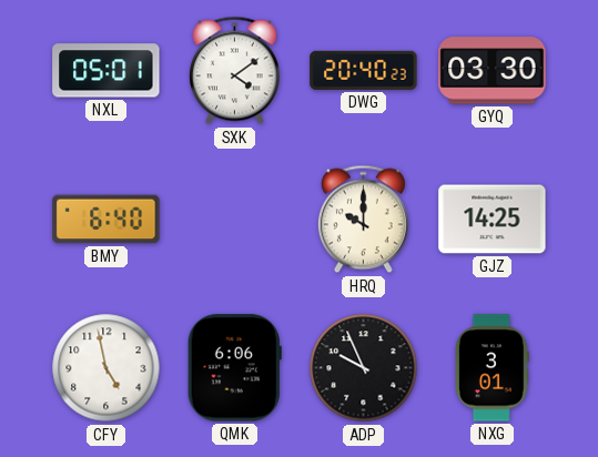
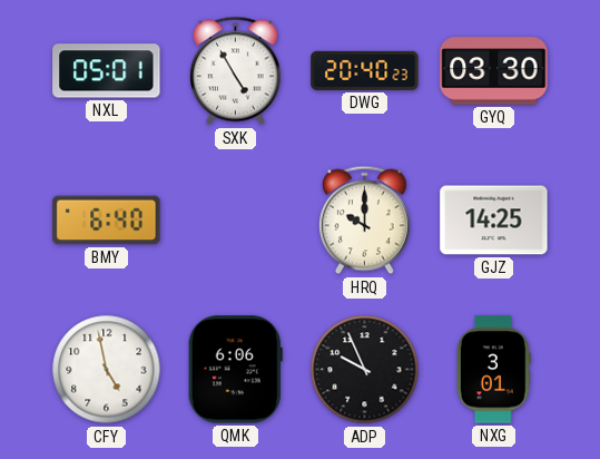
SXK: 4:09 -> 4:55
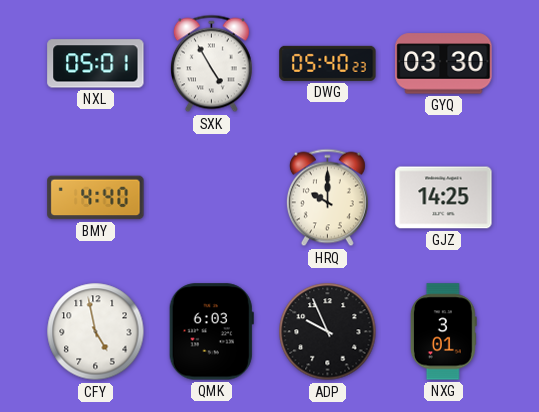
DWG: 20:40 -> 05:40
BMY: 6:40 -> 4:40
QMK: 6:06 -> 6:03
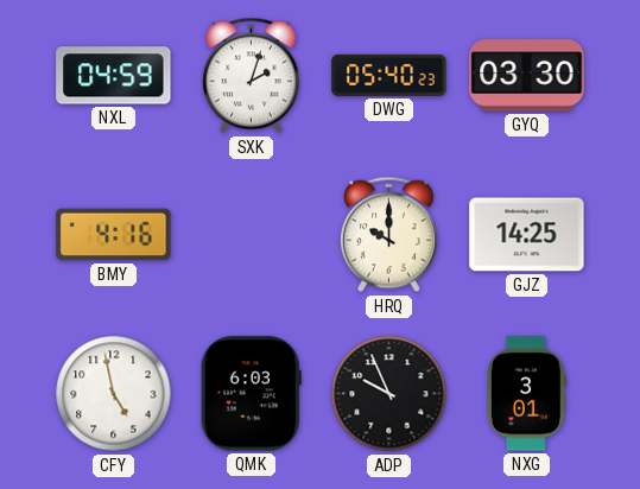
NXL: 05:01 -> 04:59
SXK: 4:55 -> 2:03
BMY: 4:40 -> 4:16
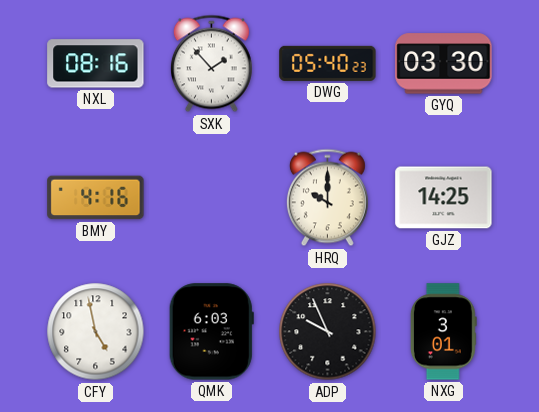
NXL: 04:59 -> 08:16
SXK: 2:03 -> 1:53
